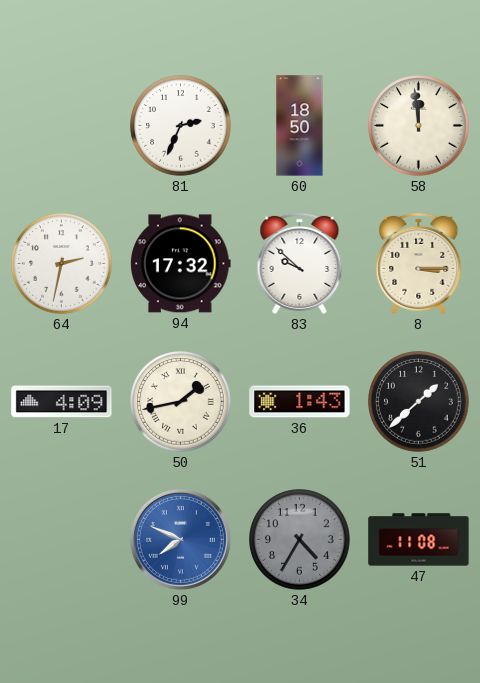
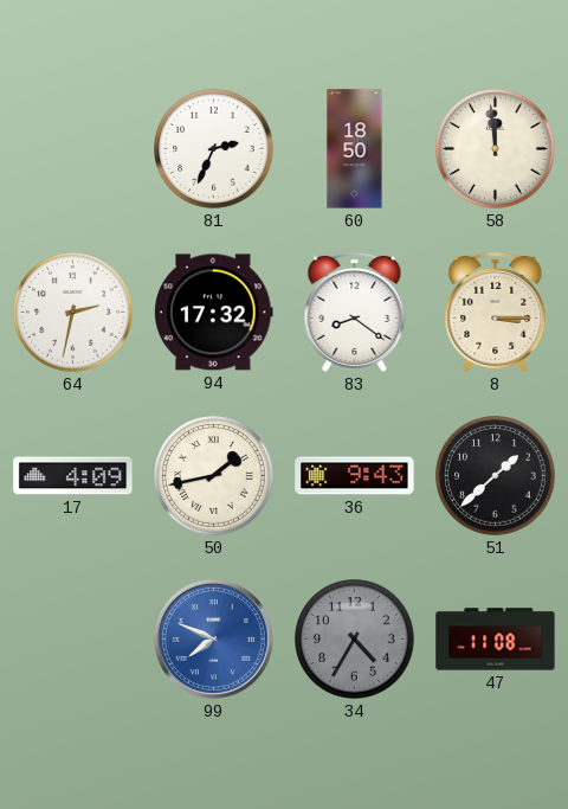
83: 9:52 -> 8:21
36: 1:43 -> 9:43
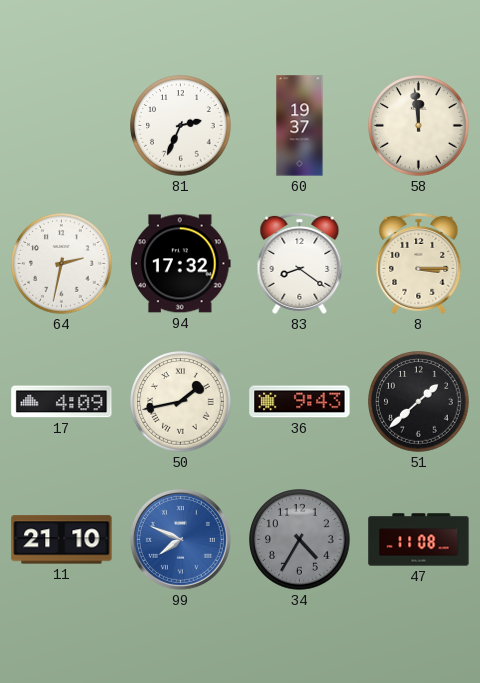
60: 18:50 -> 19:37
11: none -> 21:10
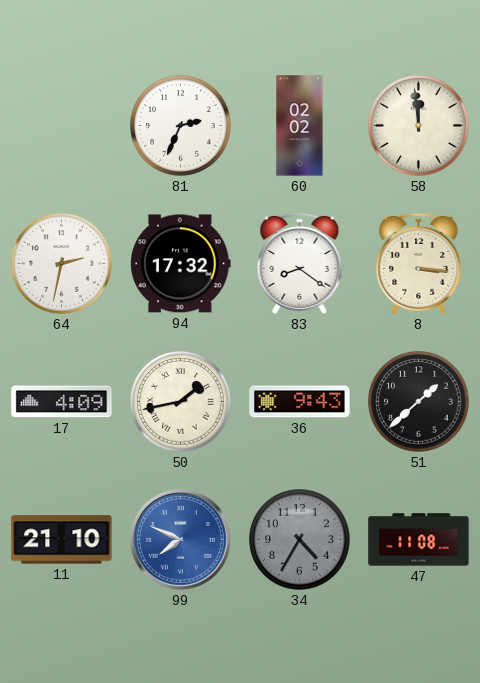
60: 19:37 -> 02:02
8: 3:15 -> 3:16
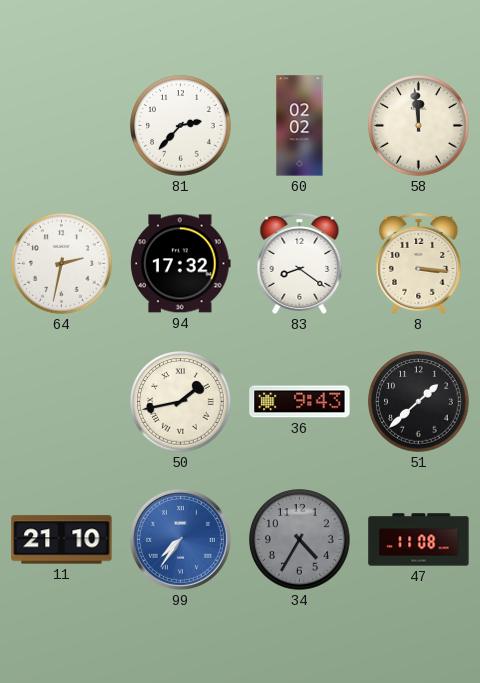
81: 2:34 -> 2:37
17: 4:09 -> none
99: 7:49 -> 7:36
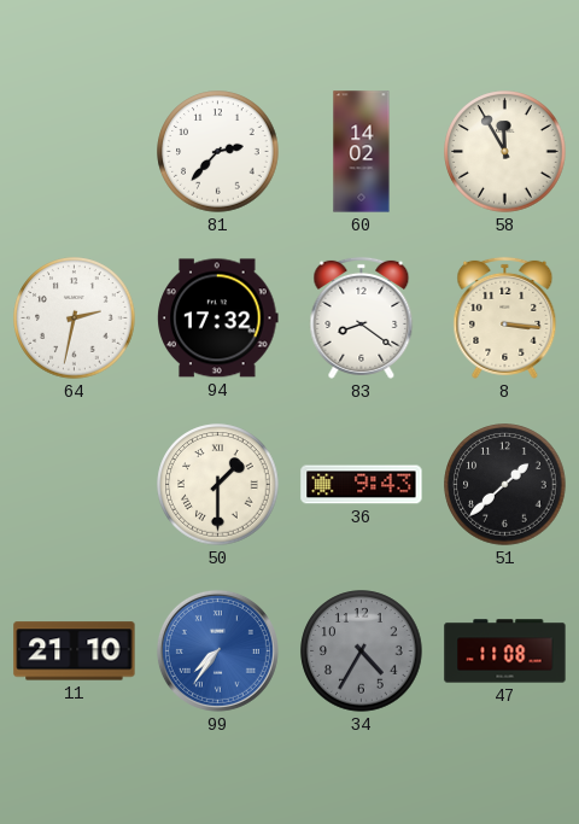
60: 02:02 -> 14:02
58: 11:59 -> 11:55
50: 1:43 -> 1:30
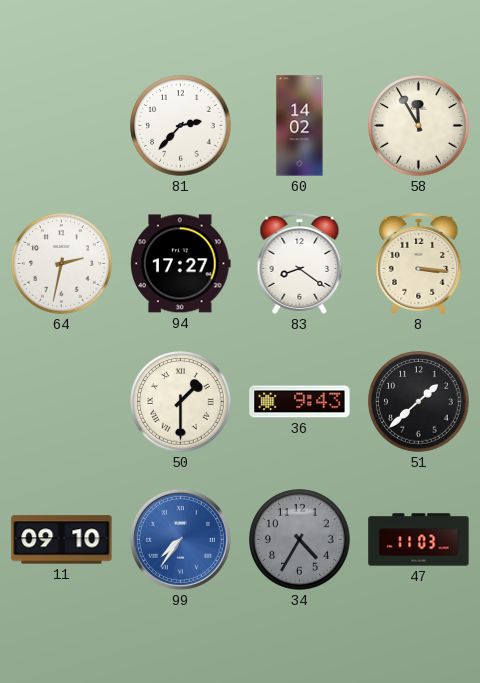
94: 17:32 -> 17:27
11: 21:10 -> 09:10
47: 11:08 -> 11:03
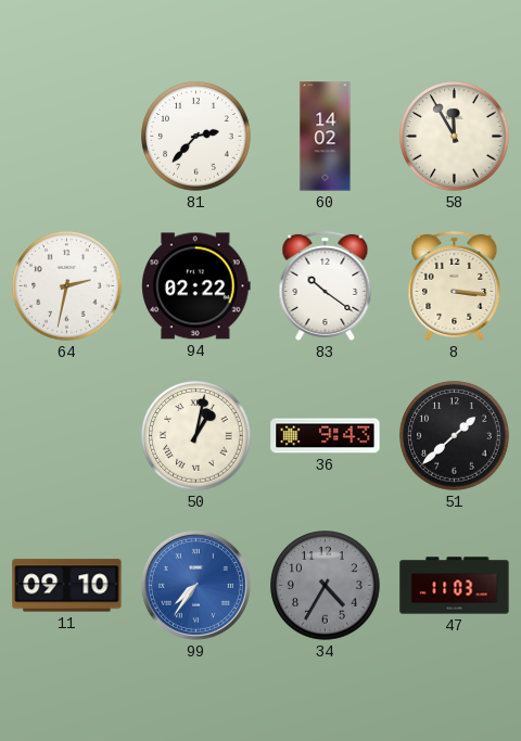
94: 17:27 -> 02:22
83: 8:21 -> 10:21
50: 1:30 -> 1:02
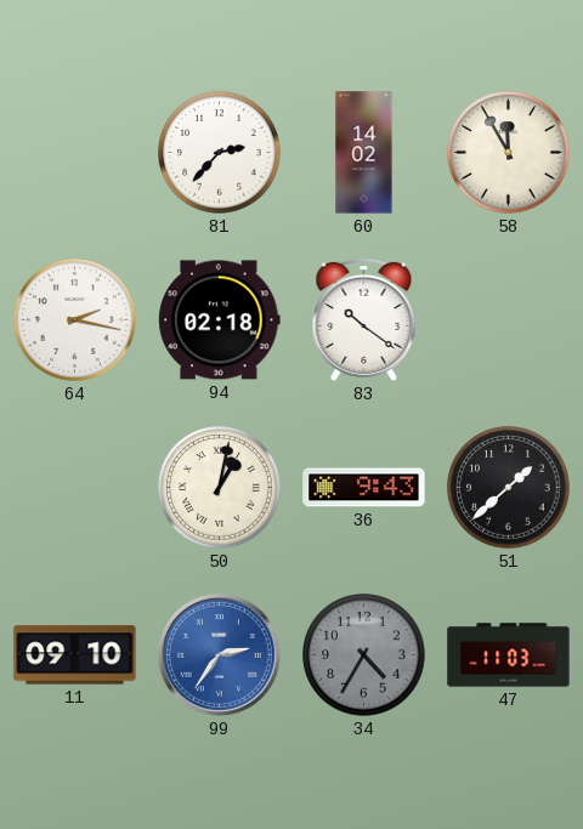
64: 2:32 -> 2:17
94: 02:22 -> 02:18
8: 3:16 -> none
99: 7:36 -> 2:36
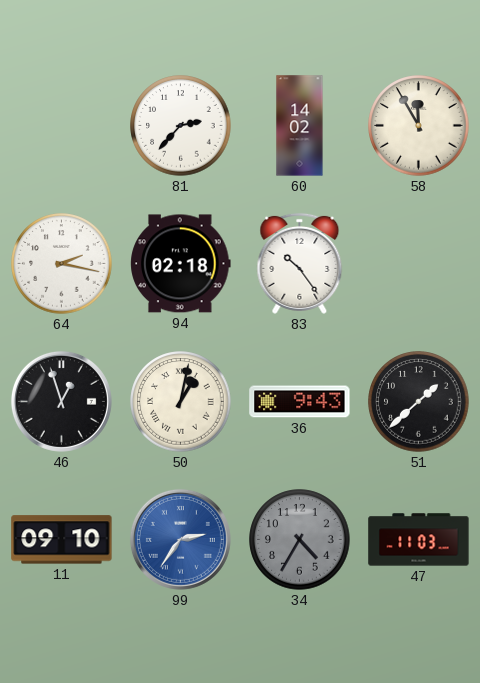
83: 10:21 -> 10:24
46: none -> 12:57
